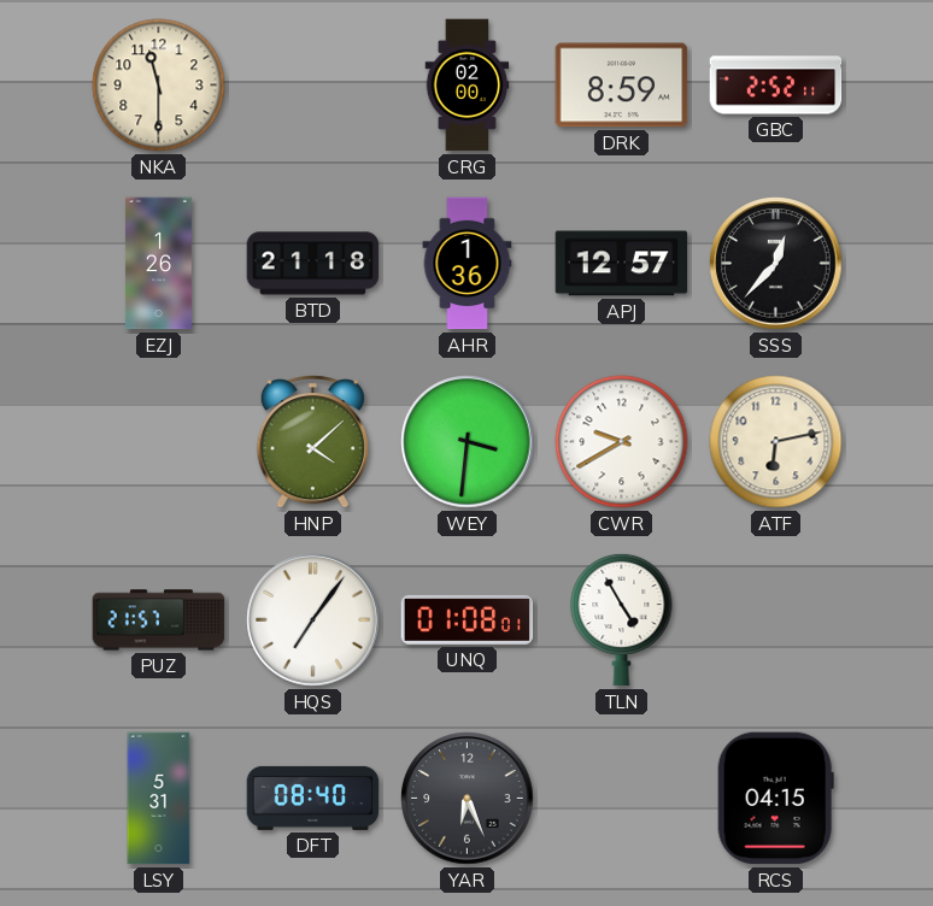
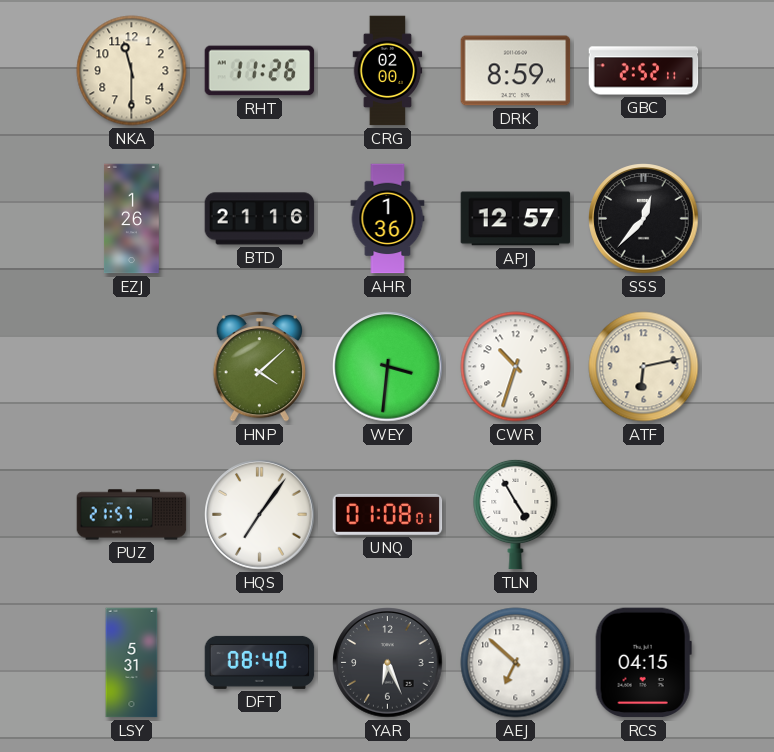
RHT: none -> 11:26
BTD: 21:18 -> 21:16
CWR: 9:40 -> 10:33
AEJ: none -> 6:52
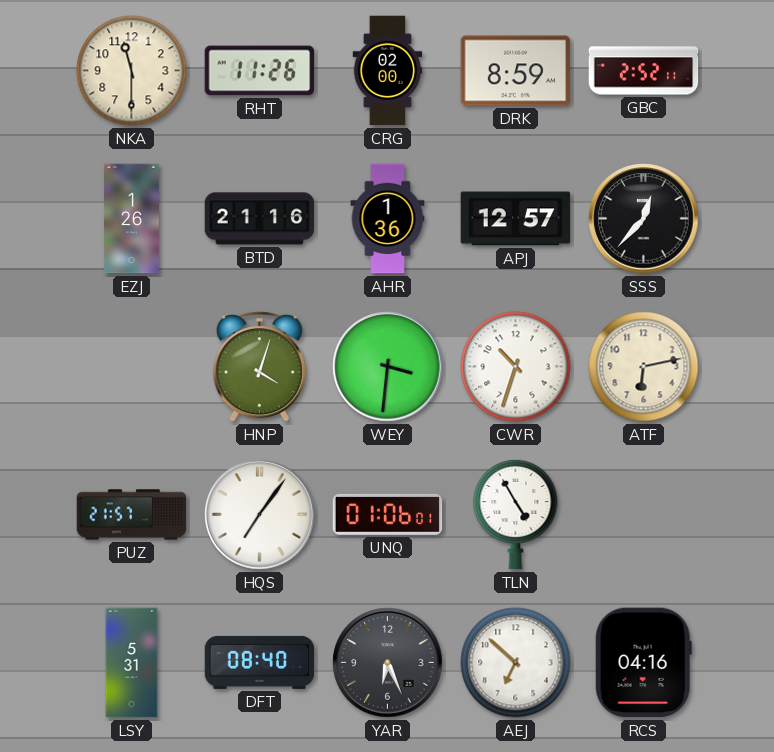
HNP: 4:08 -> 4:03
UNQ: 01:08 -> 01:06
RCS: 04:15 -> 04:16
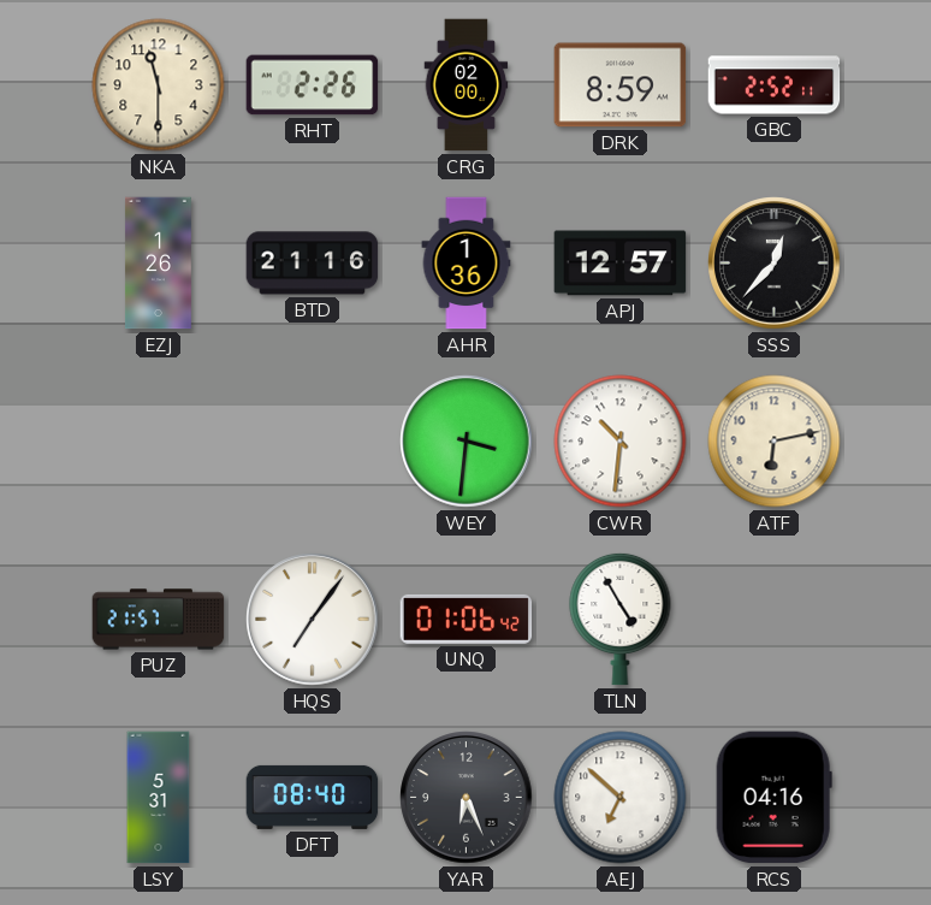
RHT: 11:26 -> 2:26
HNP: 4:03 -> none
CWR: 10:33 -> 10:31
UNQ: 01:06:01 -> 01:06:42
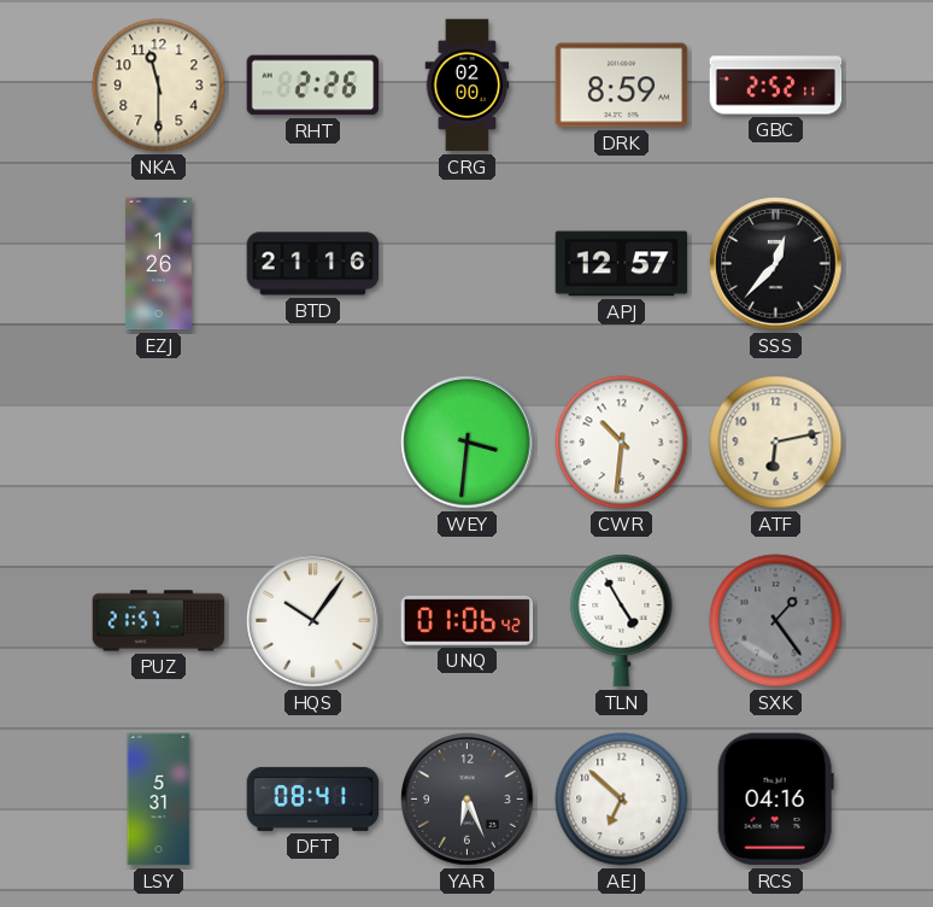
AHR: 1:36 -> none
HQS: 7:06 -> 10:06
SXK: none -> 1:24
DFT: 08:40 -> 08:41
